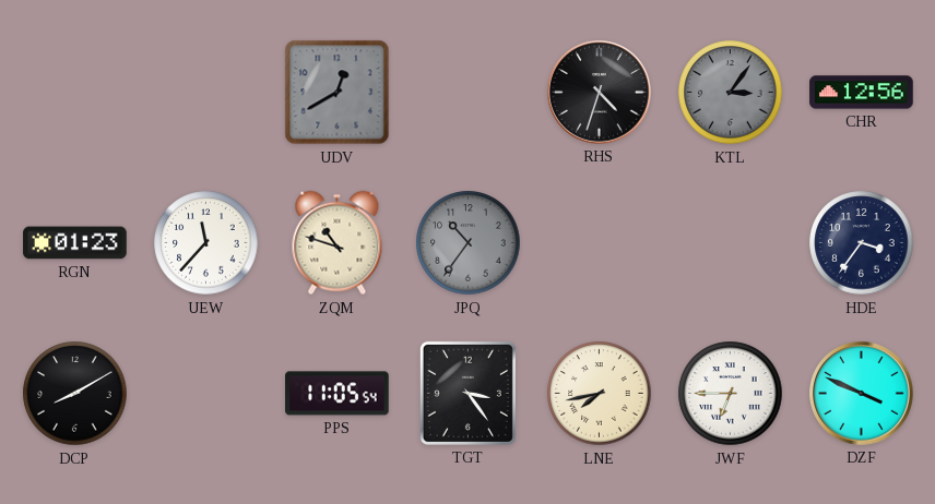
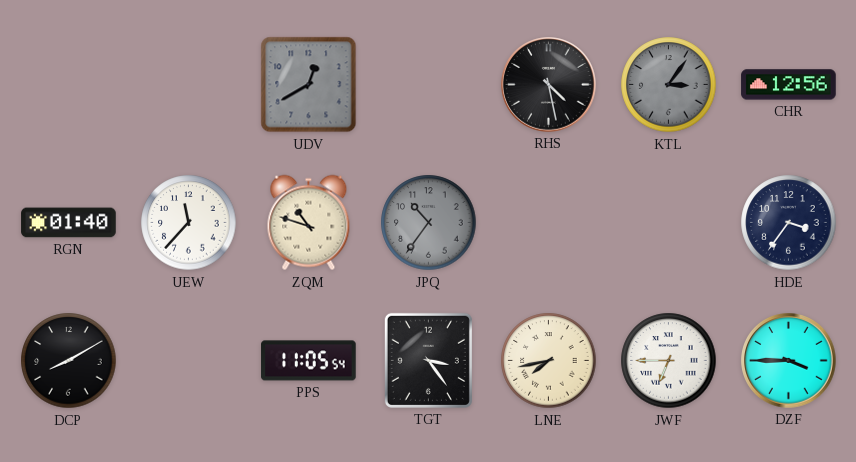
RHS: 4:33 -> 4:28
RGN: 01:23 -> 01:40
DZF: 3:49 -> 3:45
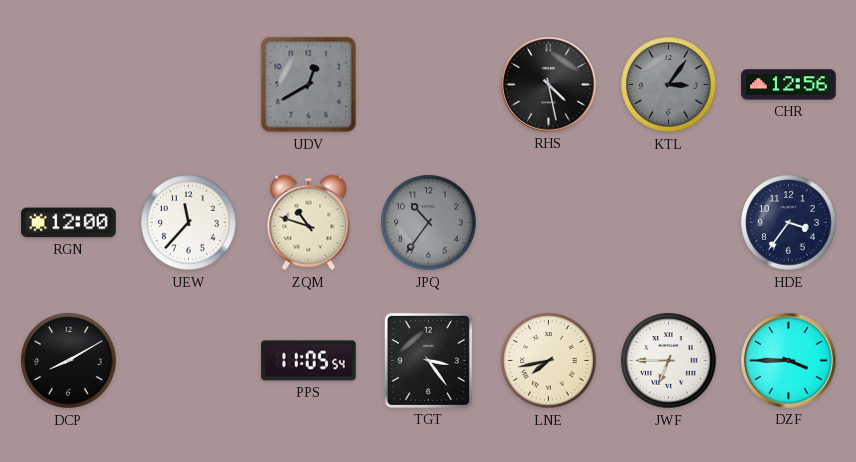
RGN: 01:40 -> 12:00
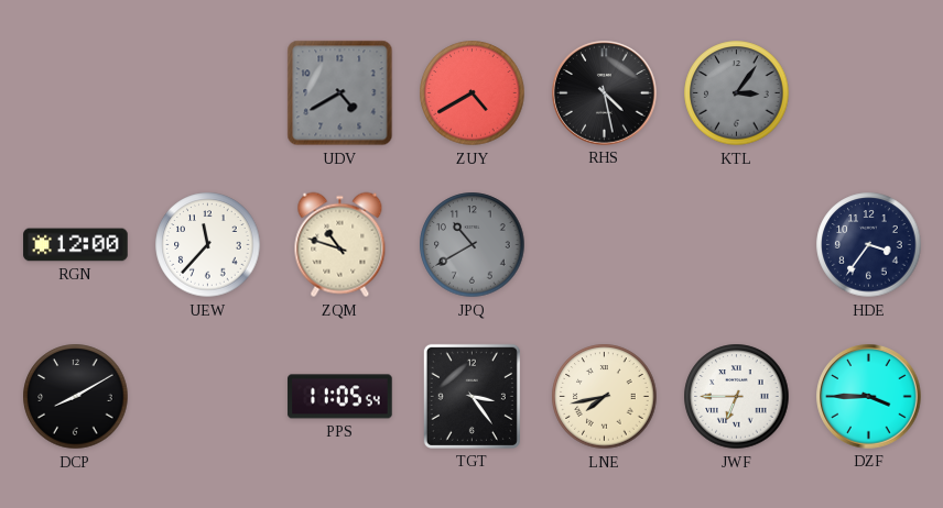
UDV: 12:40 -> 4:40
ZUY: none -> 4:40
CHR: 12:56 -> none
JPQ: 10:36 -> 10:40
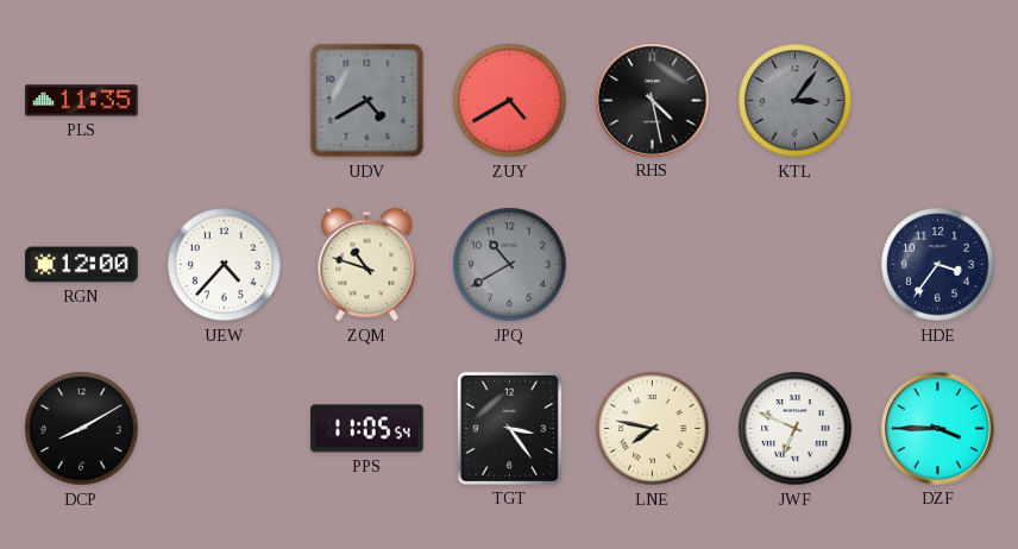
PLS: none -> 11:35
UEW: 11:37 -> 4:37
LNE: 7:43 -> 7:47
JWF: 6:45 -> 6:49
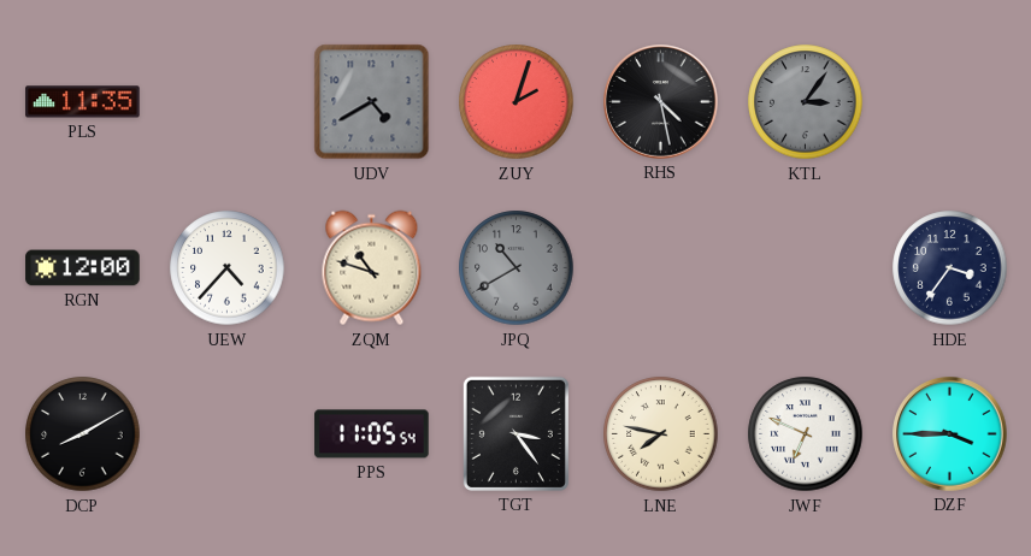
ZUY: 4:40 -> 2:03
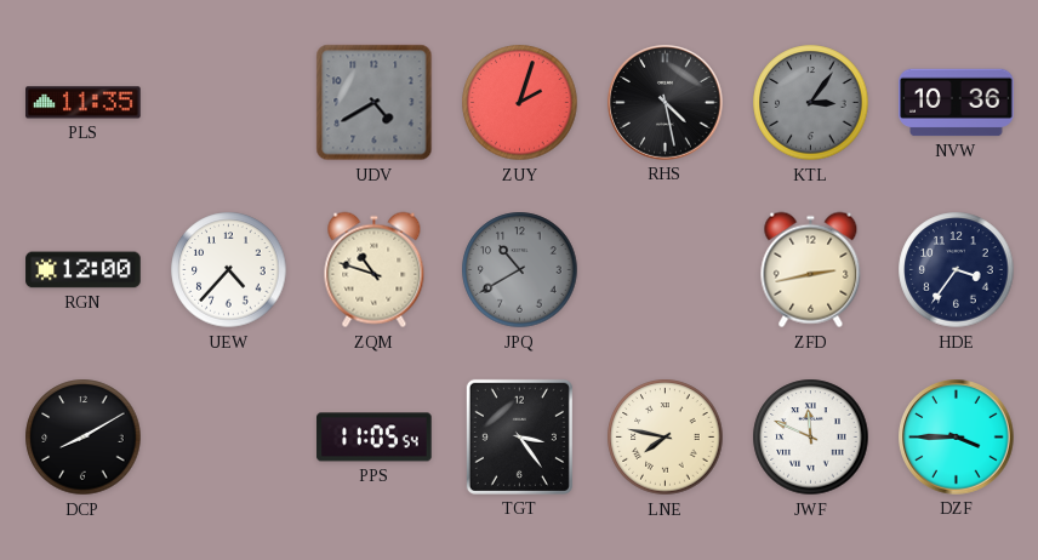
NVW: none -> 10:36
ZFD: none -> 2:43
JWF: 6:49 -> 11:49
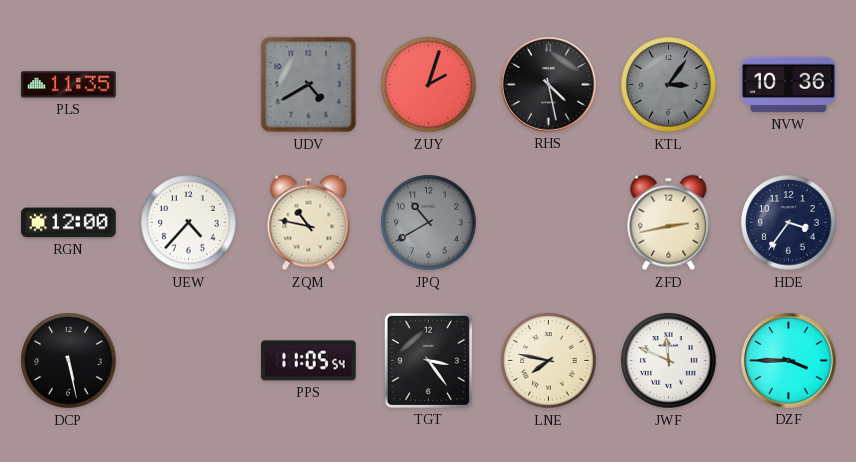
ZQM: 10:48 -> 10:47
DCP: 8:10 -> 5:28
